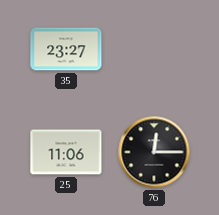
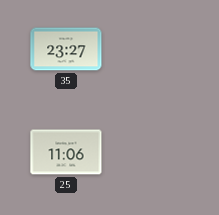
76: 12:15 -> none
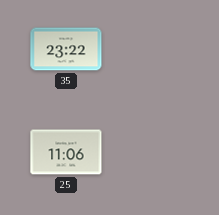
35: 23:27 -> 23:22
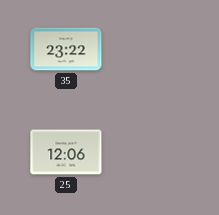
25: 11:06 -> 12:06
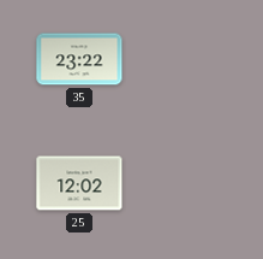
25: 12:06 -> 12:02
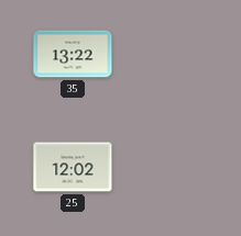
35: 23:22 -> 13:22
